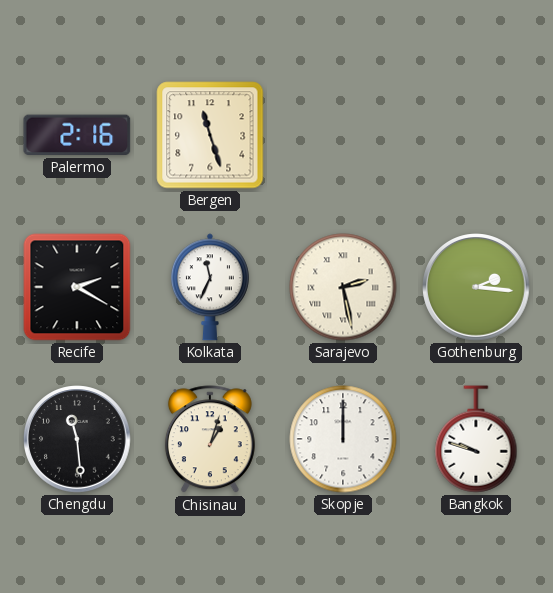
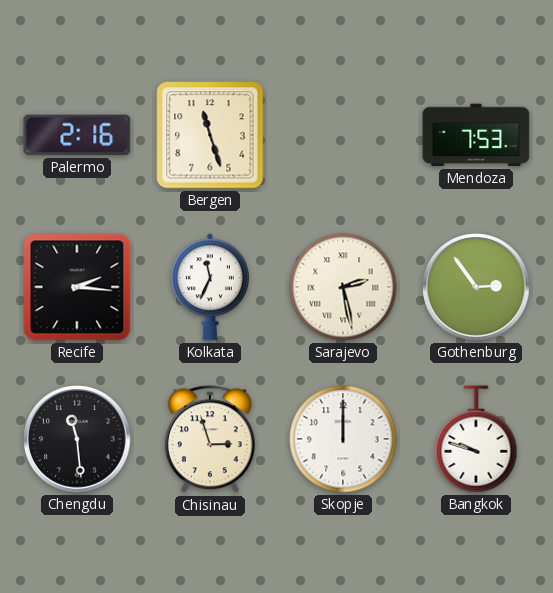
Mendoza: none -> 7:53
Recife: 2:20 -> 2:16
Gothenburg: 2:16 -> 2:54
Chisinau: 1:03 -> 2:57
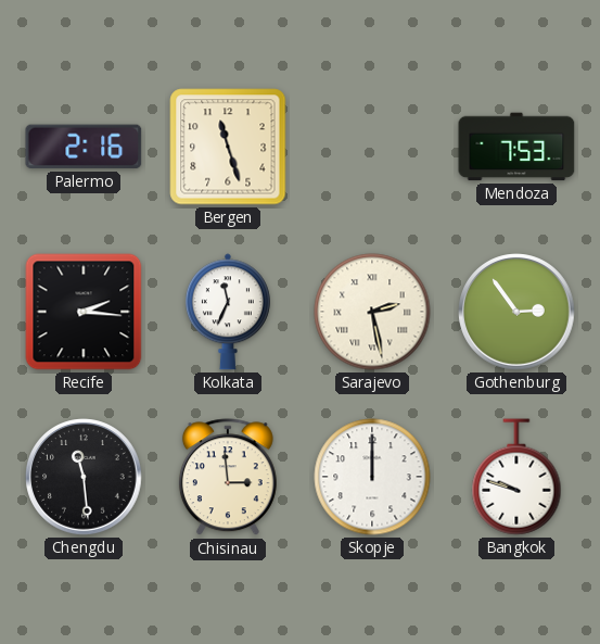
Chisinau: 2:57 -> 2:59
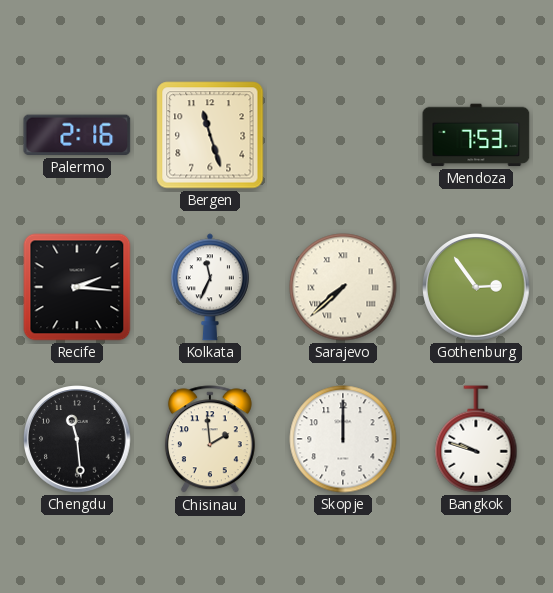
Sarajevo: 2:28 -> 7:38
Chisinau: 2:59 -> 1:59
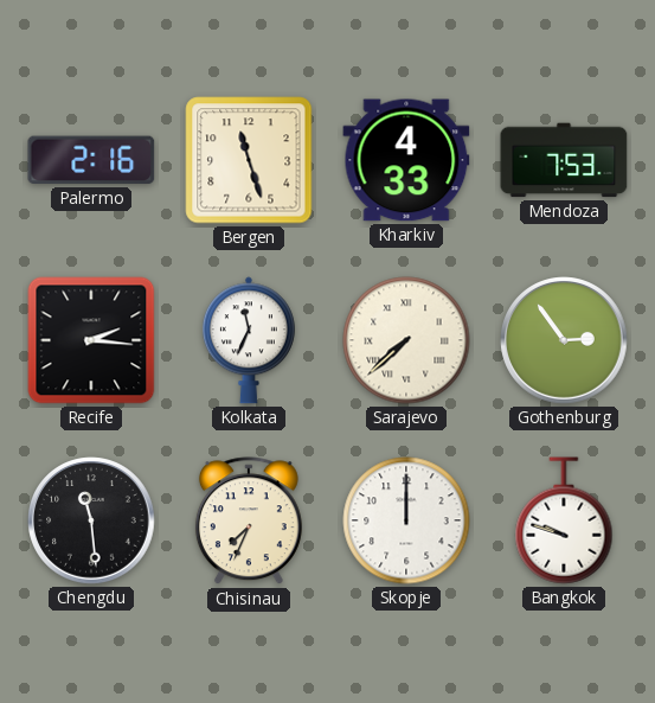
Kharkiv: none -> 4:33
Chisinau: 1:59 -> 7:34
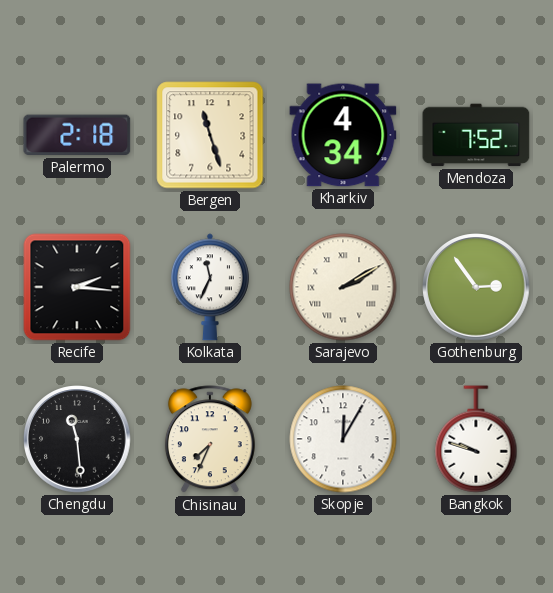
Palermo: 2:16 -> 2:18
Kharkiv: 4:33 -> 4:34
Mendoza: 7:53 -> 7:52
Sarajevo: 7:38 -> 2:10
Skopje: 12:00 -> 12:05
